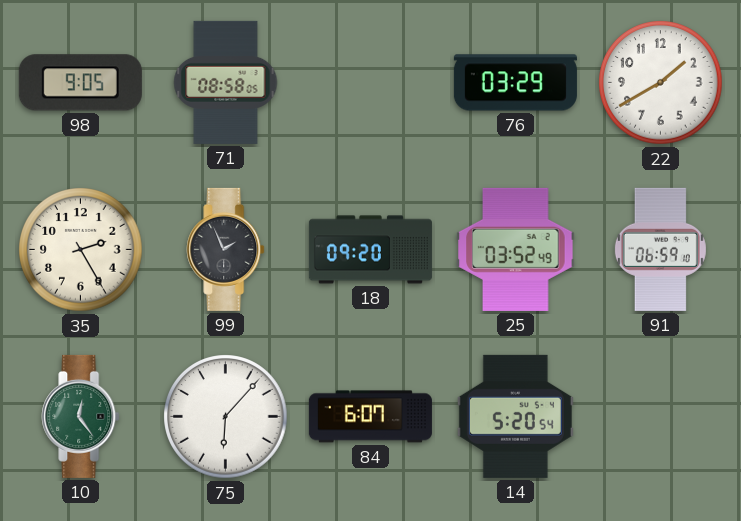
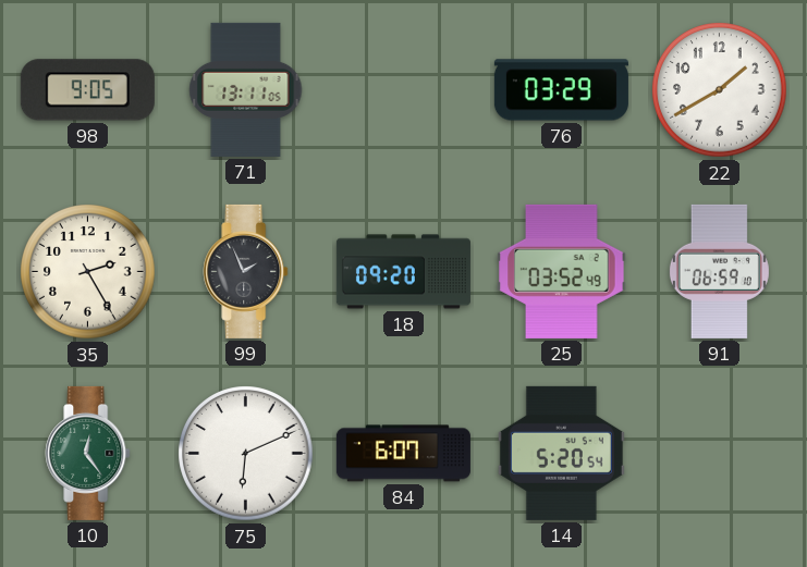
71: 08:58 -> 13:11
75: 6:07 -> 6:11
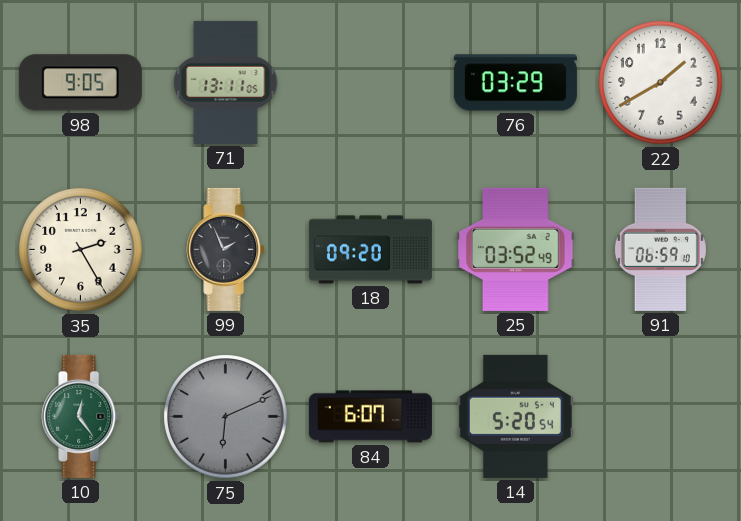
75 dial: white -> grey
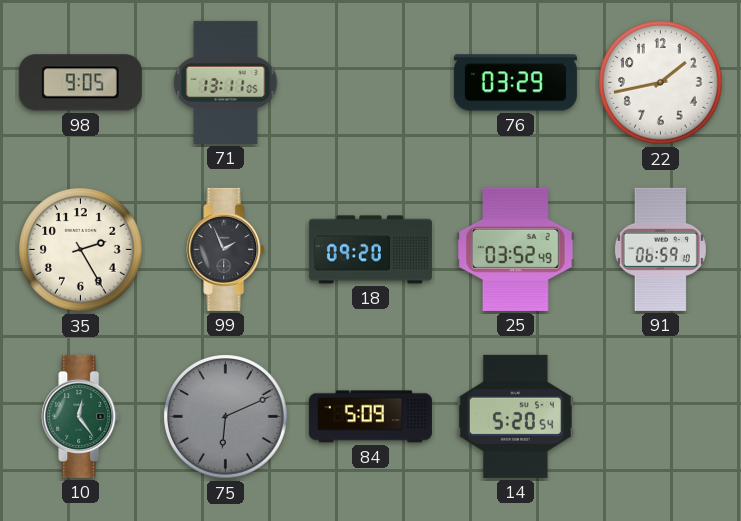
22: 1:40 -> 1:43
84: 6:07 -> 5:09
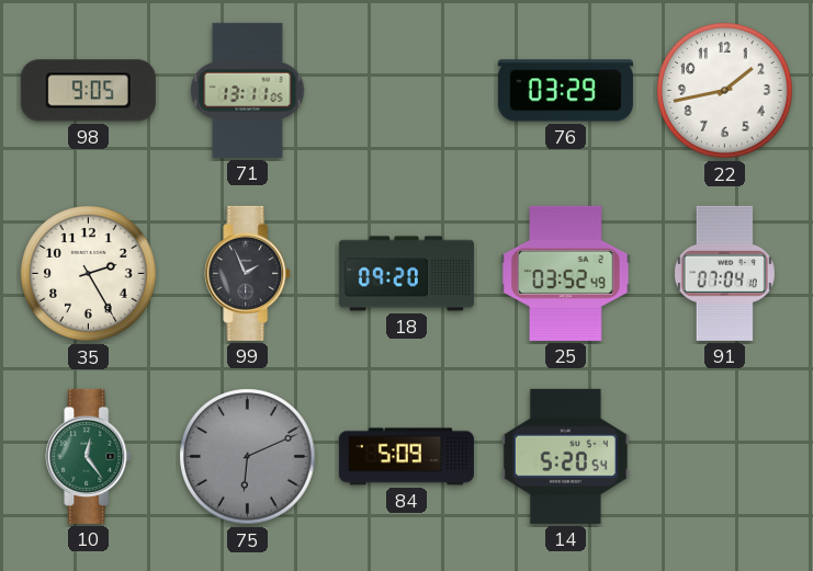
91: 06:59 -> 07:04
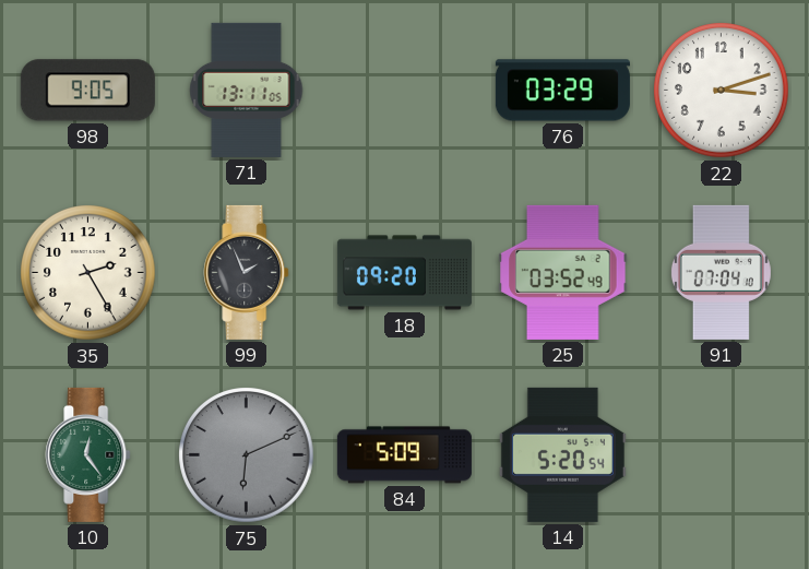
22: 1:43 -> 3:12
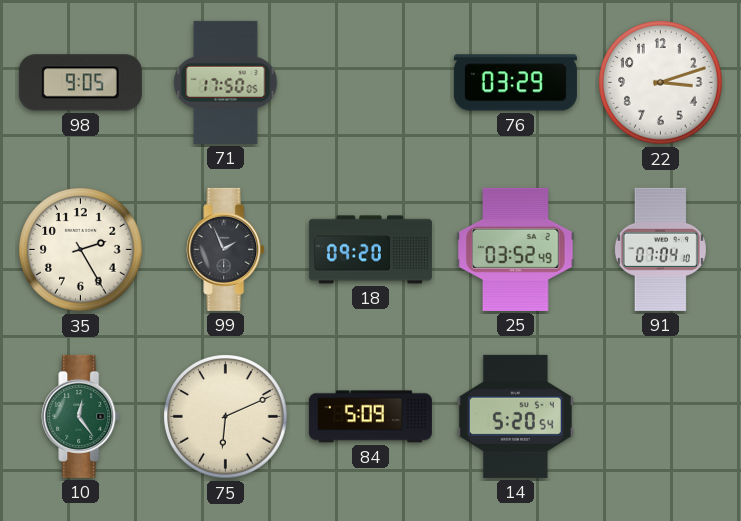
71: 13:11 -> 17:50
75 dial: grey -> cream
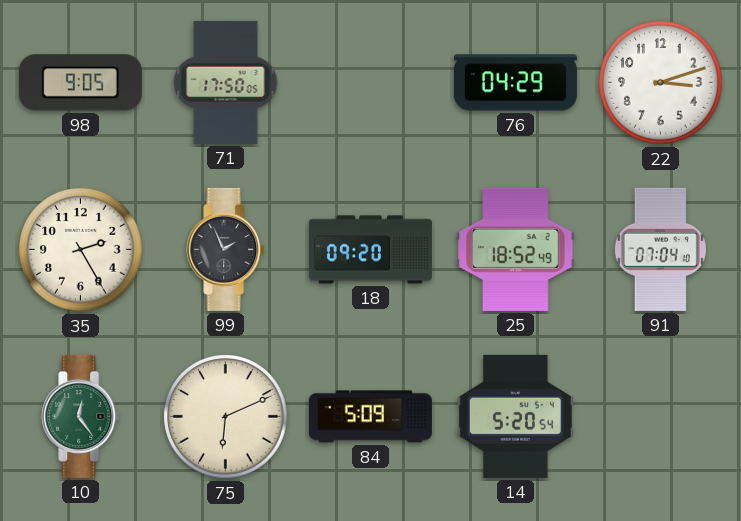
76: 03:29 -> 04:29
25: 03:52 -> 18:52
